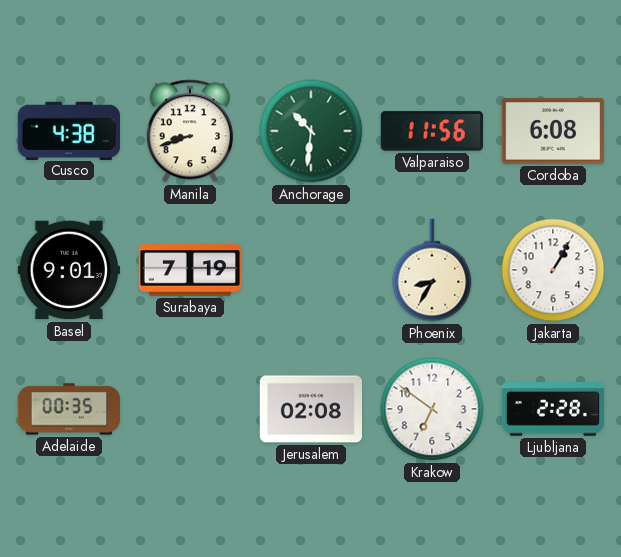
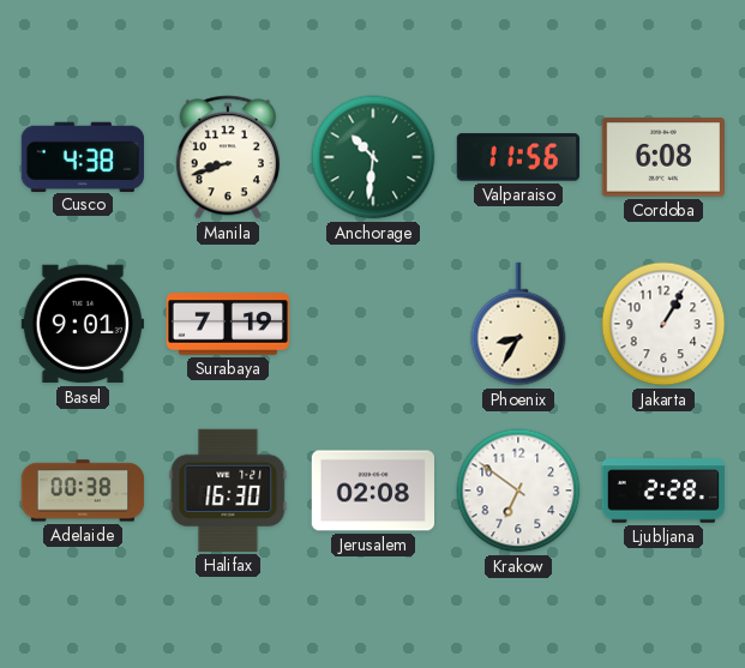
Adelaide: 00:35 -> 00:38
Halifax: none -> 16:30
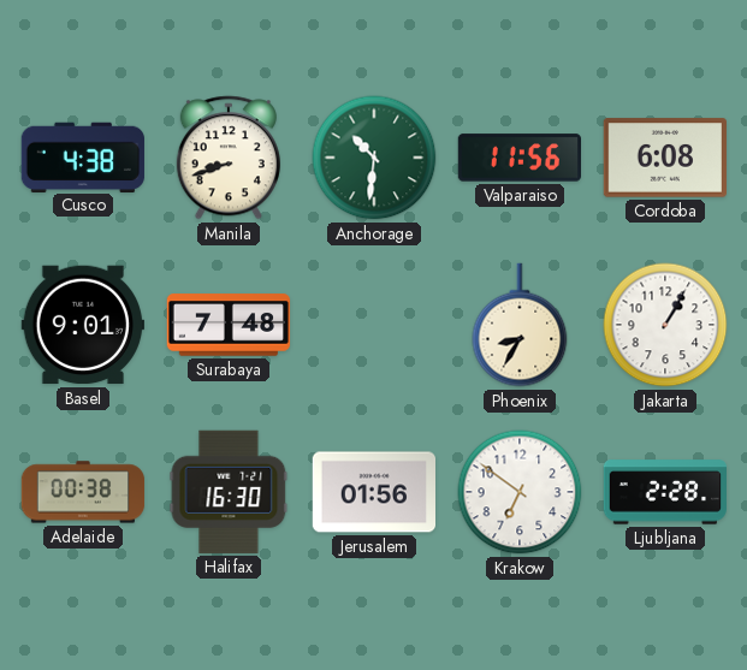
Surabaya: 7:19 -> 7:48
Jerusalem: 02:08 -> 01:56
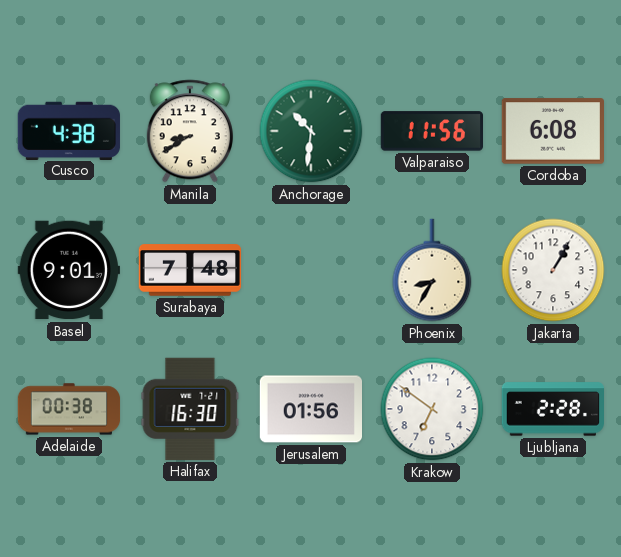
Manila: 8:42 -> 8:40
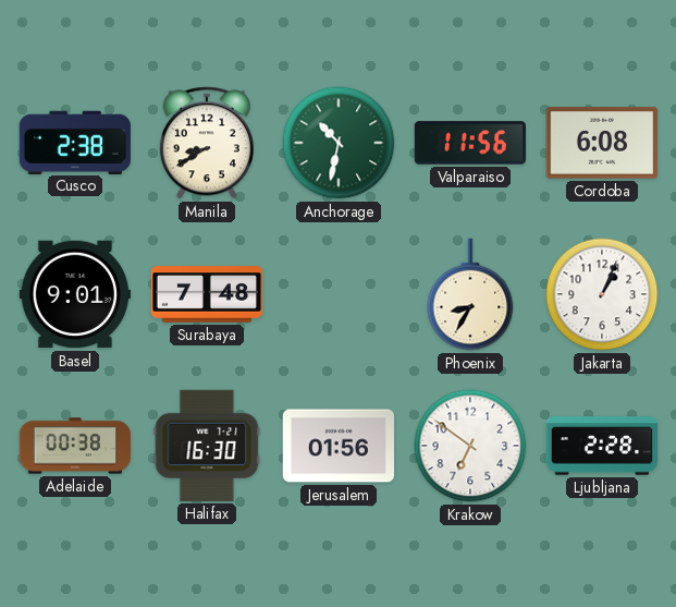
Cusco: 4:38 -> 2:38
Anchorage: 10:31 -> 10:32
Jakarta: 1:05 -> 1:04
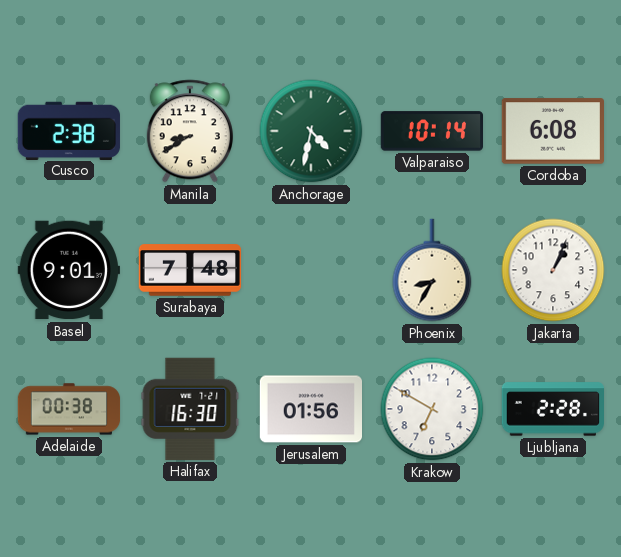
Anchorage: 10:32 -> 4:32
Valparaiso: 11:56 -> 10:14
Krakow: 6:51 -> 6:50
